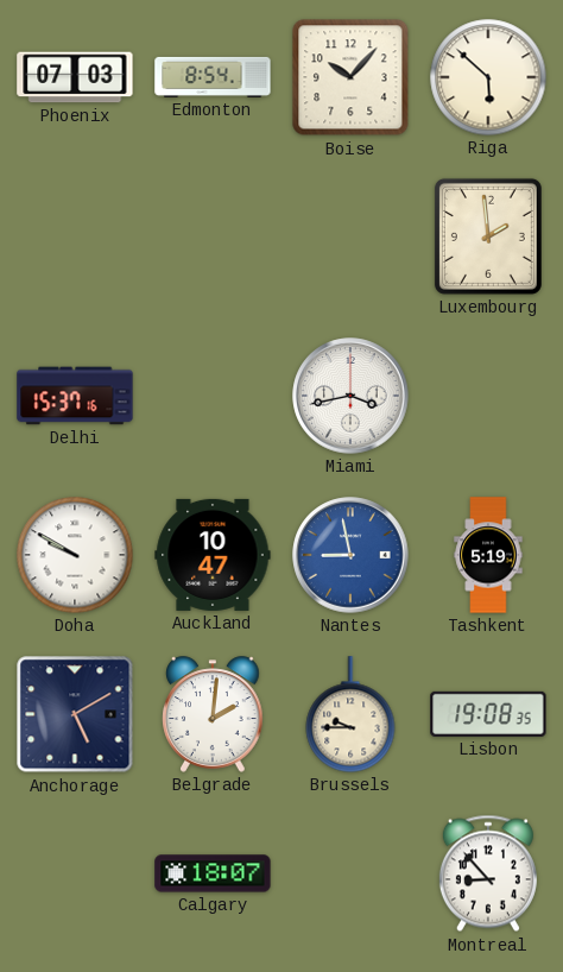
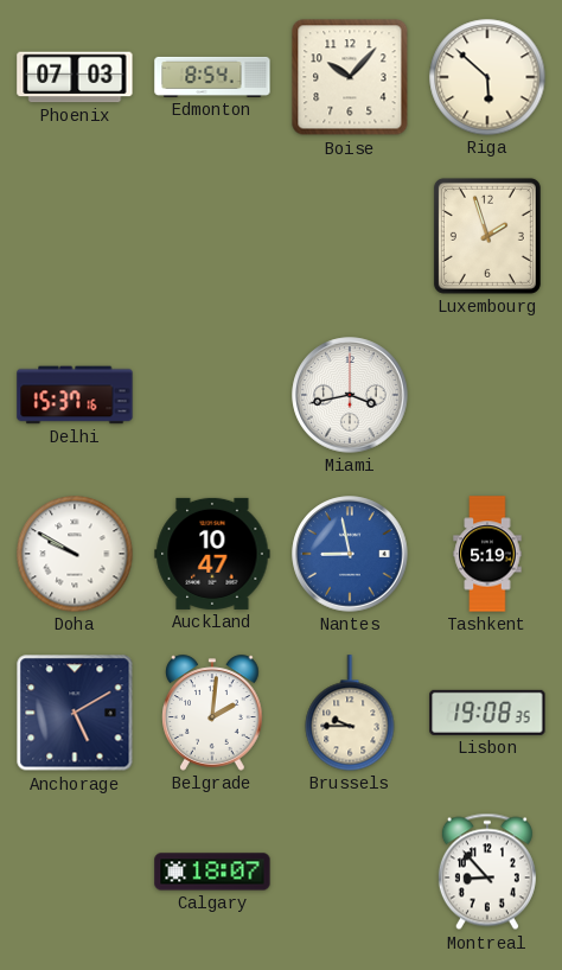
Luxembourg: 1:59 -> 1:57
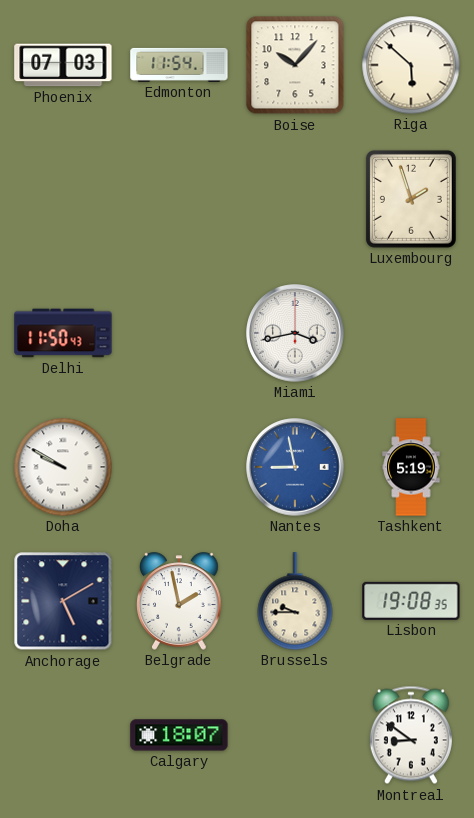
Edmonton: 8:54 -> 11:54
Delhi: 15:37 -> 11:50
Auckland: 10:47 -> none
Belgrade: 2:01 -> 1:58
Montreal: 8:53 -> 8:51
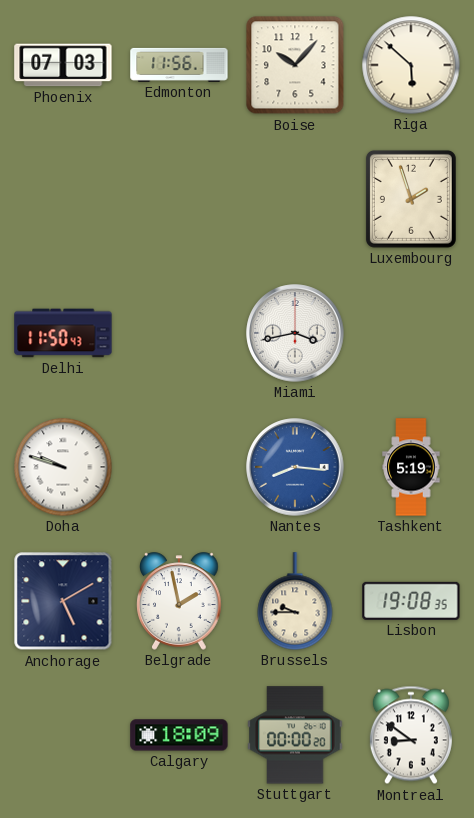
Edmonton: 11:54 -> 11:56
Doha: 9:50 -> 9:48
Nantes: 8:58 -> 8:16
Calgary: 18:07 -> 18:09
Stuttgart: none -> 00:00
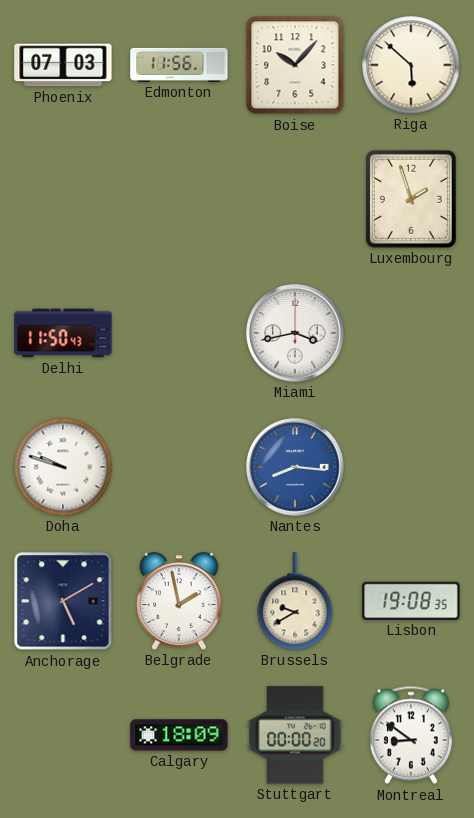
Tashkent: 5:19 -> none
Brussels: 9:45 -> 9:40
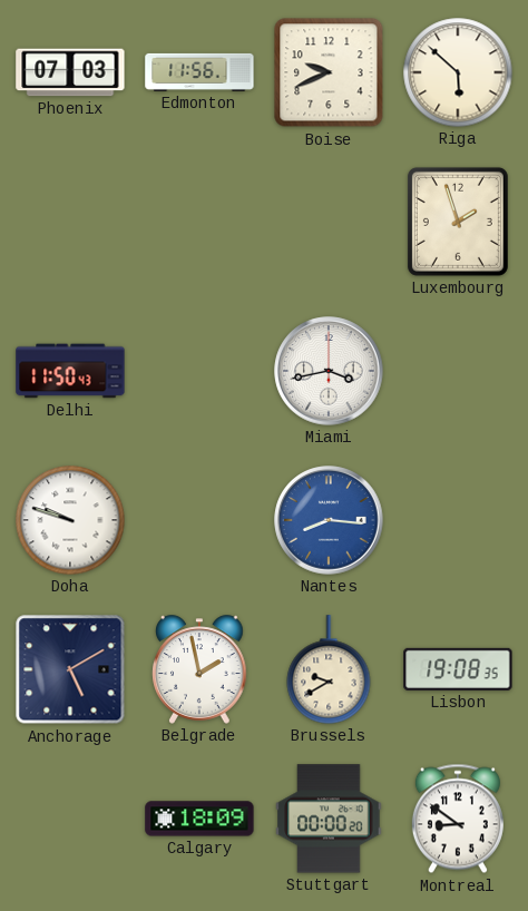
Boise: 10:07 -> 9:41
